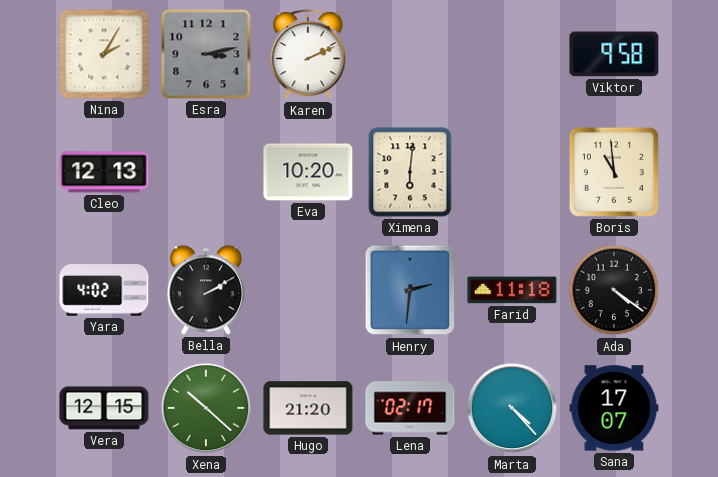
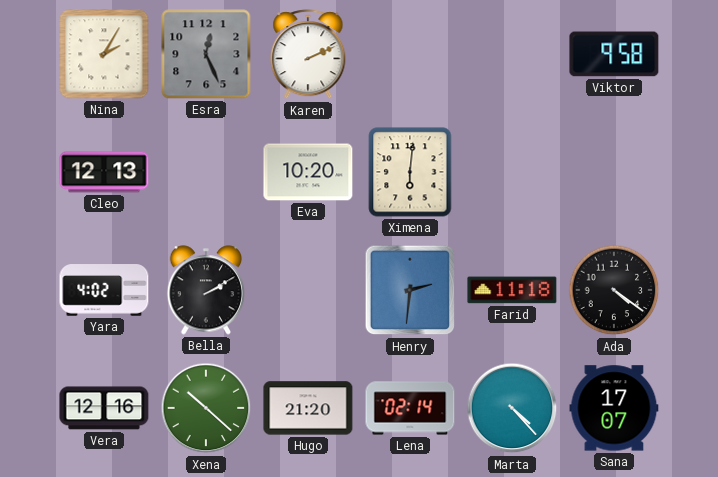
Esra: 3:13 -> 12:26
Boris: 10:59 -> none
Vera: 12:15 -> 12:16
Lena: 02:17 -> 02:14
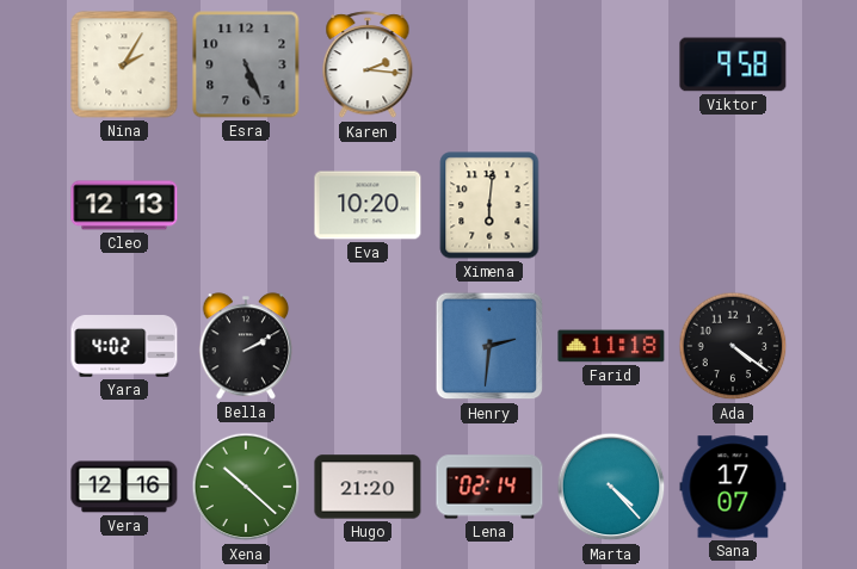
Esra: 12:26 -> 5:26
Karen: 2:11 -> 2:16
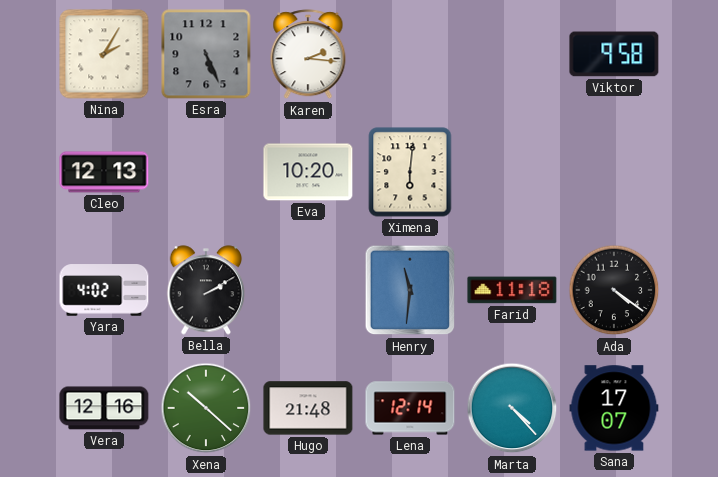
Henry: 2:31 -> 11:31
Hugo: 21:20 -> 21:48
Lena: 02:14 -> 12:14
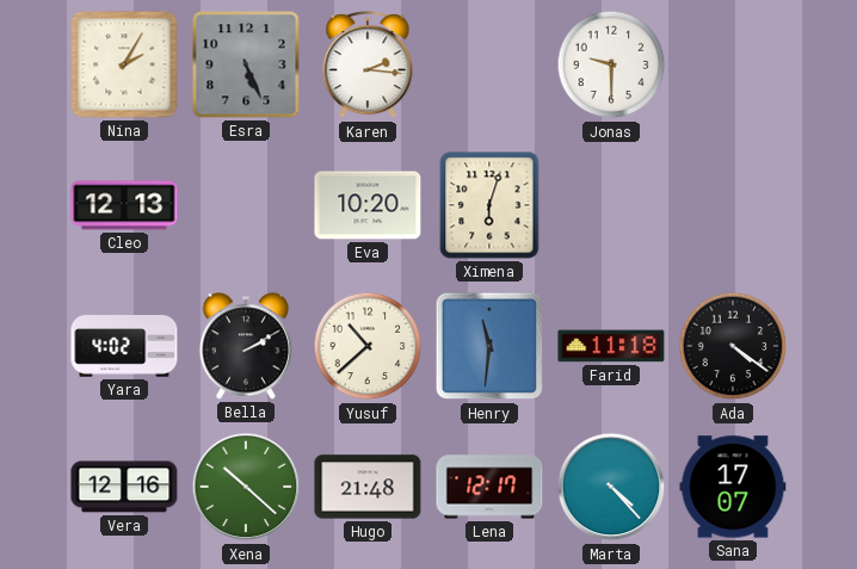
Jonas: none -> 9:30
Viktor: 9:58 -> none
Ximena: 6:01 -> 6:03
Yusuf: none -> 10:38
Lena: 12:14 -> 12:17
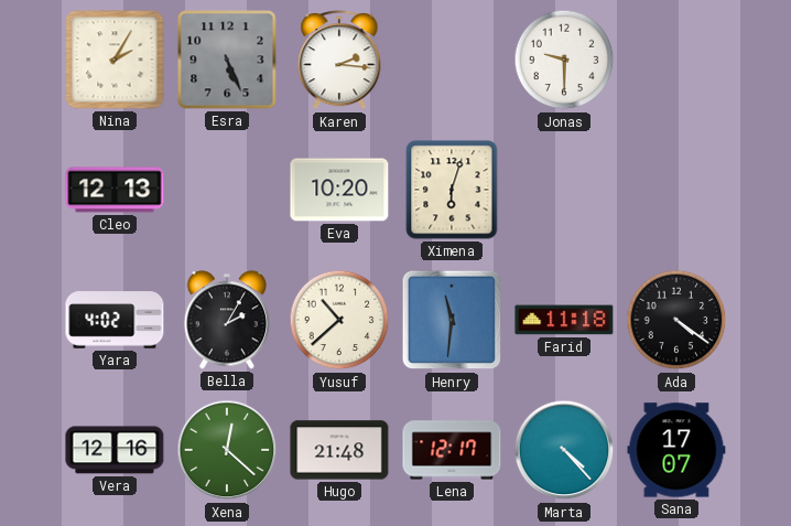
Bella: 2:10 -> 2:05
Xena: 10:22 -> 12:22
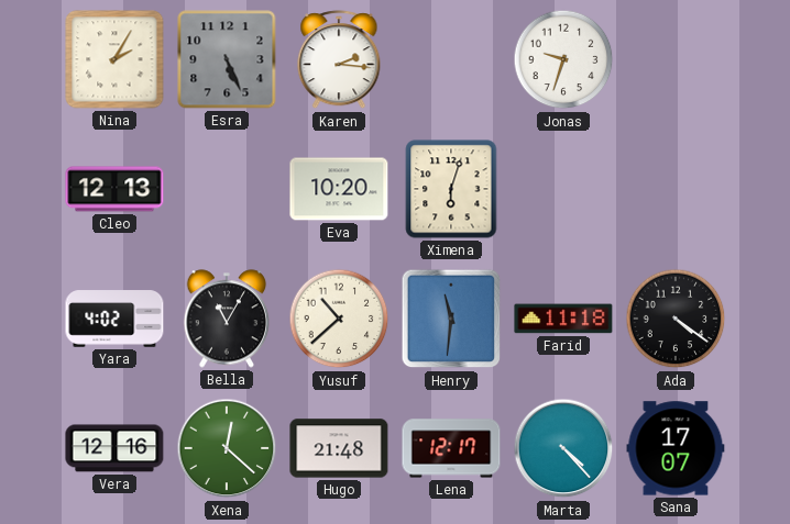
Jonas: 9:30 -> 9:33
Bella: 2:05 -> 11:05
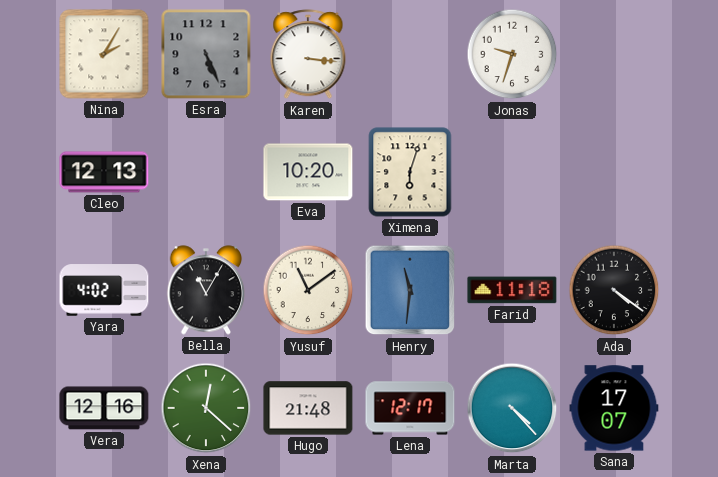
Karen: 2:16 -> 3:16
Yusuf: 10:38 -> 11:09
